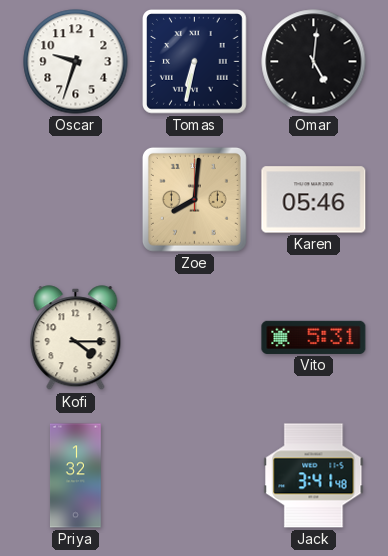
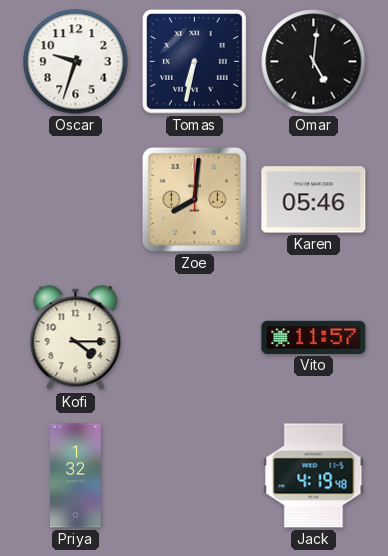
Vito: 5:31 -> 11:57
Jack: 3:41 -> 4:19
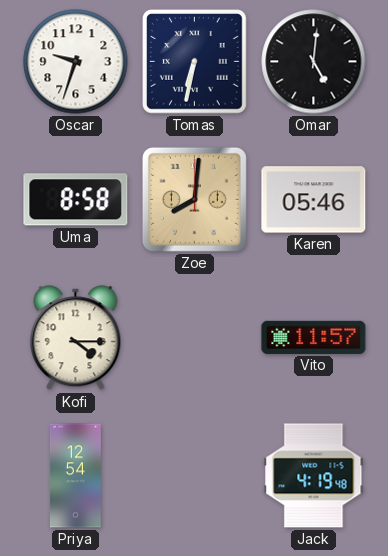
Uma: none -> 8:58
Priya: 1:32 -> 12:54
